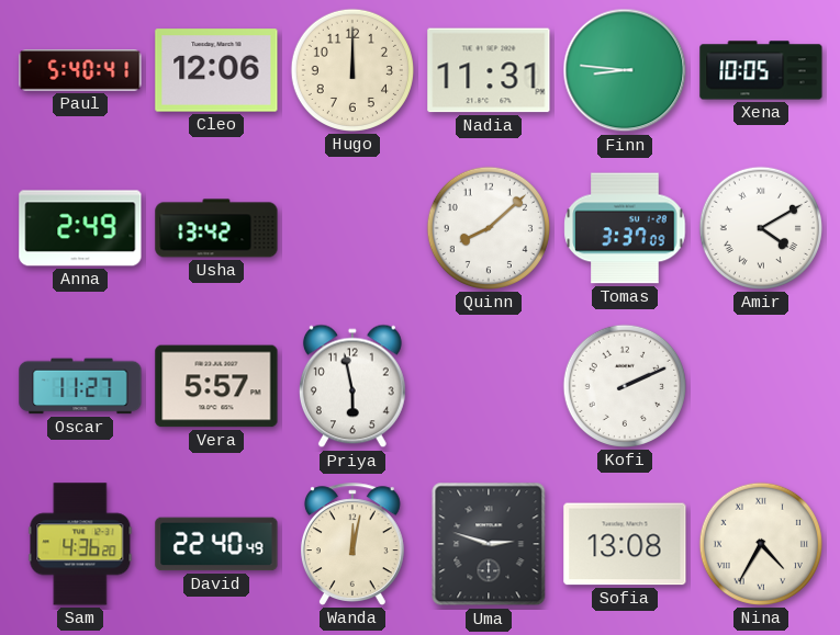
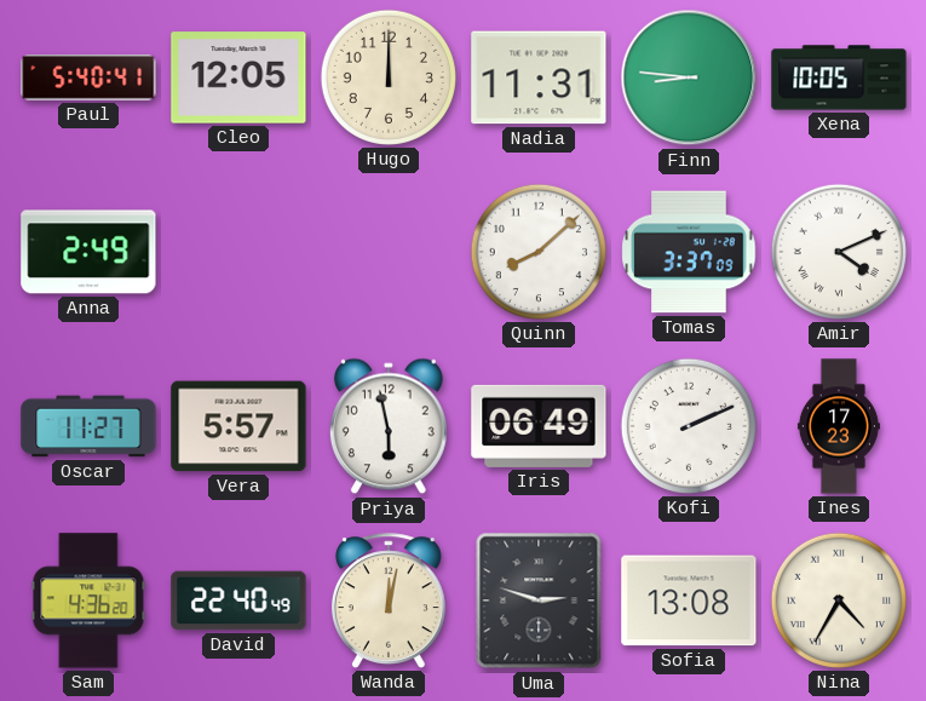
Cleo: 12:06 -> 12:05
Usha: 13:42 -> none
Amir: 4:10 -> 4:11
Iris: none -> 06:49
Ines: none -> 17:23
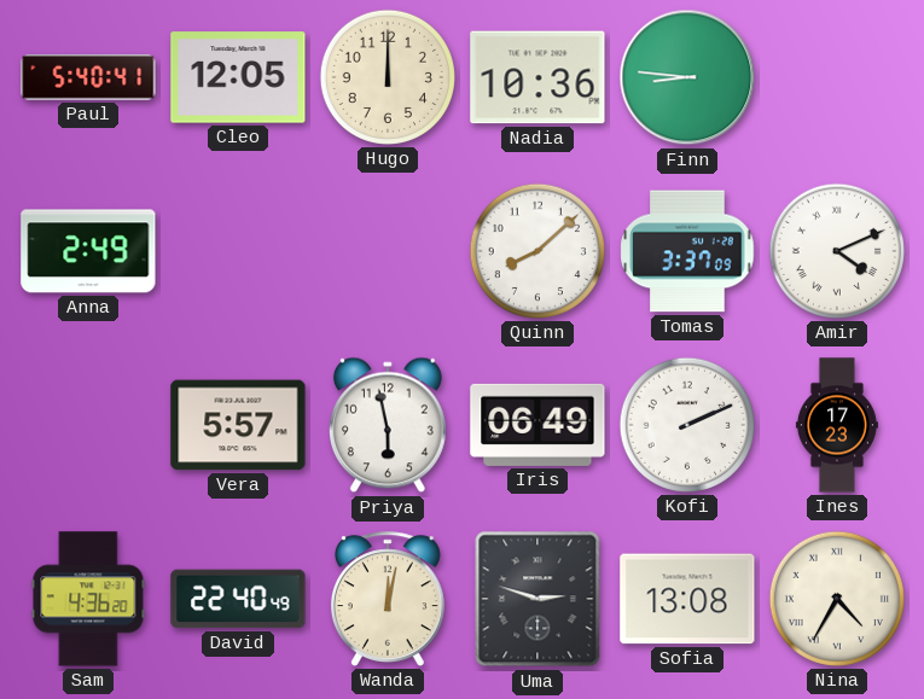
Nadia: 11:31 -> 10:36
Xena: 10:05 -> none
Oscar: 11:27 -> none
